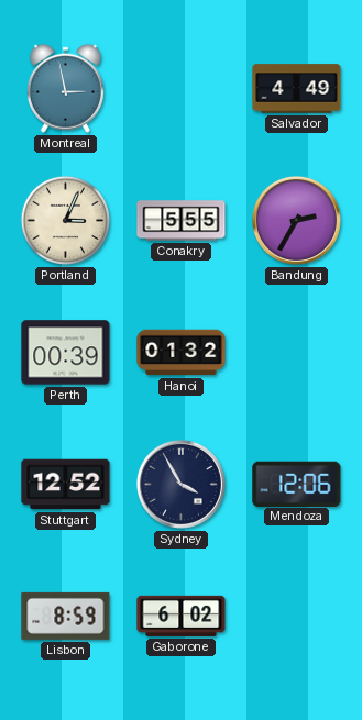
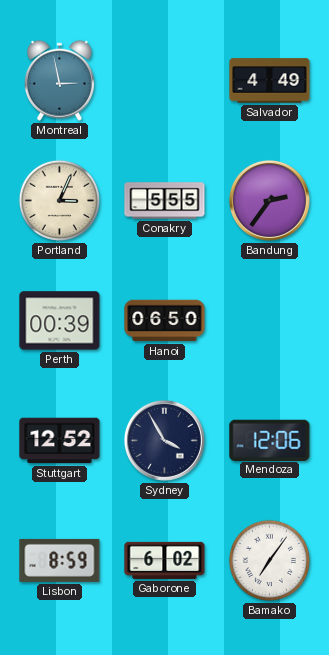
Bandung: 2:35 -> 2:36
Hanoi: 01:32 -> 06:50
Bamako: none -> 7:06
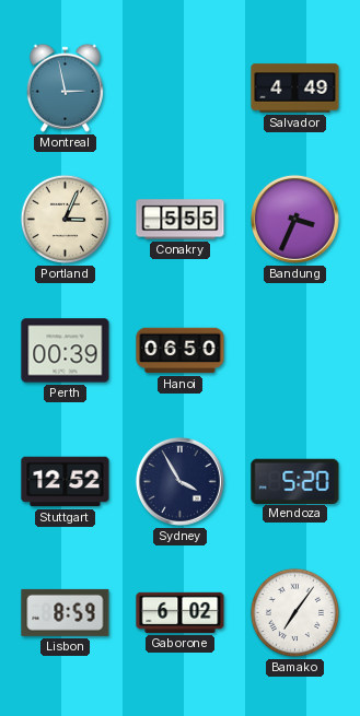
Bandung: 2:36 -> 3:34
Mendoza: 12:06 -> 5:20
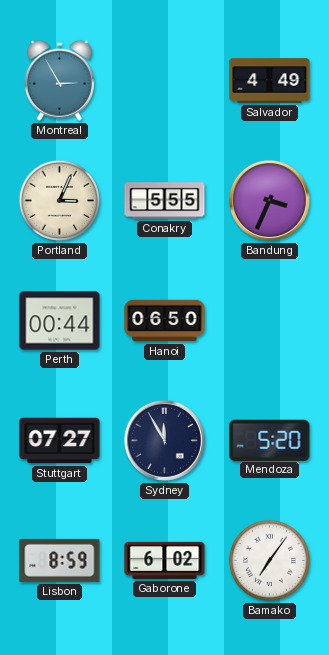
Montreal: 2:58 -> 2:55
Perth: 00:39 -> 00:44
Stuttgart: 12:52 -> 07:27
Sydney: 3:55 -> 11:55
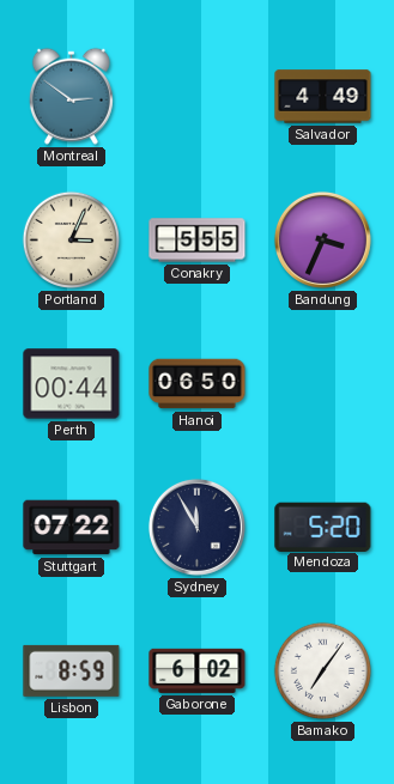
Montreal: 2:55 -> 2:51
Stuttgart: 07:27 -> 07:22
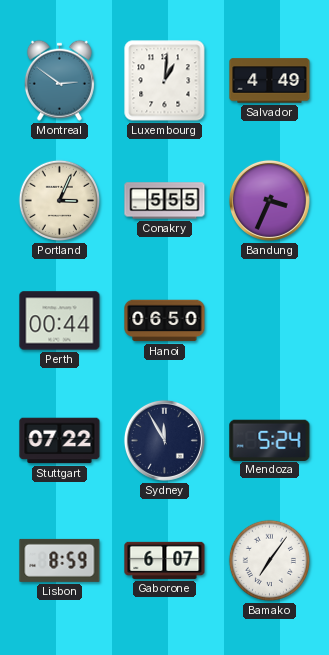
Luxembourg: none -> 1:01
Mendoza: 5:20 -> 5:24
Gaborone: 6:02 -> 6:07
